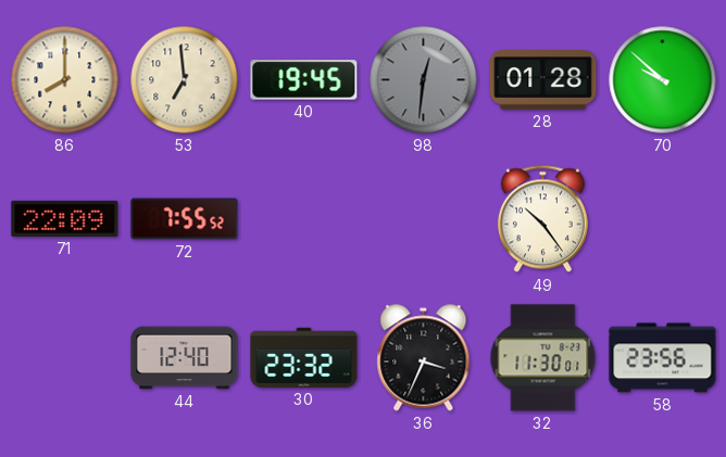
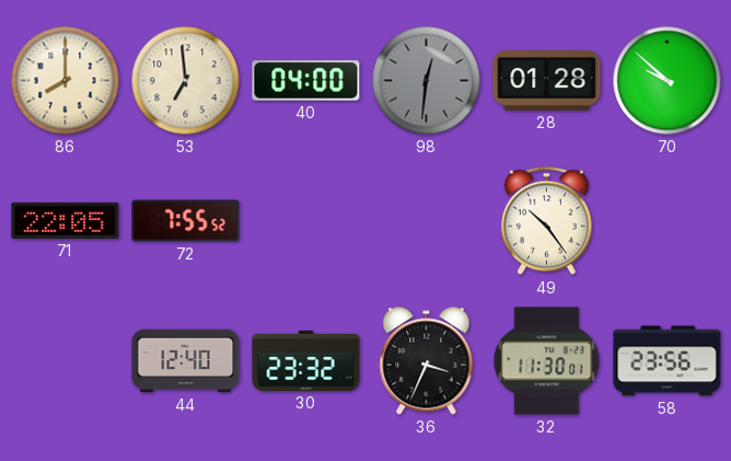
40: 19:45 -> 04:00
71: 22:09 -> 22:05
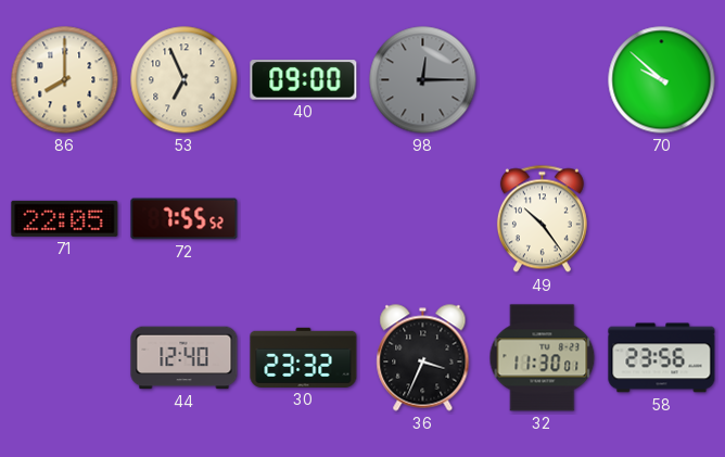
53: 6:59 -> 6:56
40: 04:00 -> 09:00
98: 12:31 -> 12:15
28: 01:28 -> none
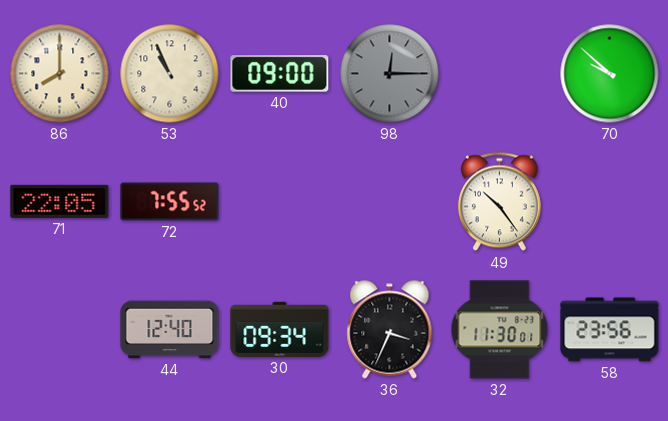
53: 6:56 -> 10:56
30: 23:32 -> 09:34
